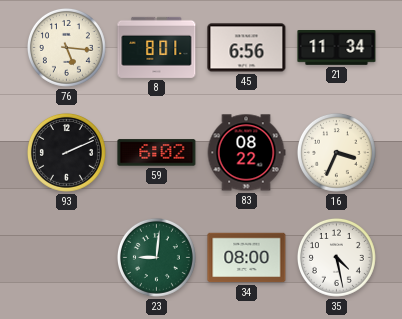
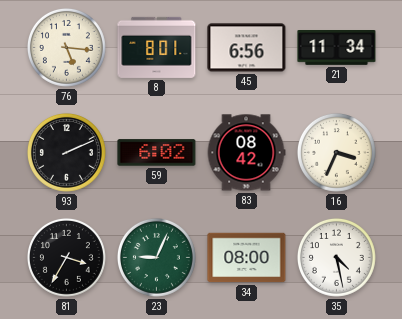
83: 08:22 -> 08:42
81: none -> 3:35
23: 9:01 -> 9:04
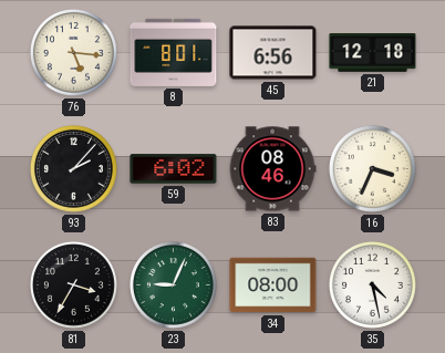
21: 11:34 -> 12:18
93: 2:11 -> 2:07
83: 08:42 -> 08:46
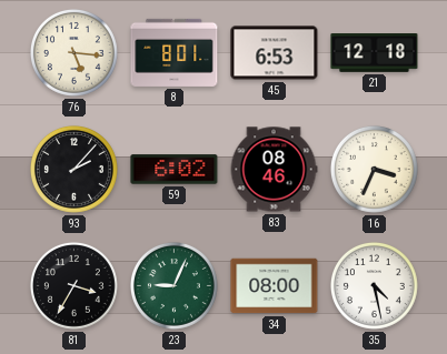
45: 6:56 -> 6:53
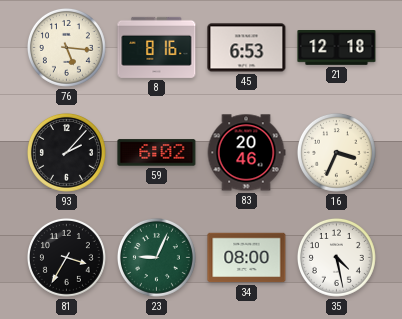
8: 8:01 -> 8:16
83: 08:46 -> 20:46
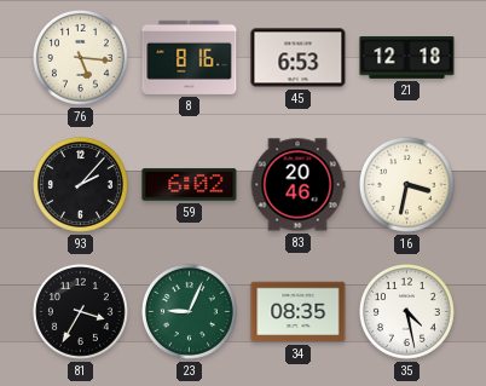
16: 3:34 -> 3:32
34: 08:00 -> 08:35
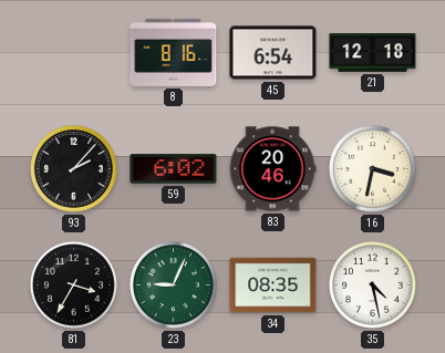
76: 5:16 -> none
45: 6:53 -> 6:54
